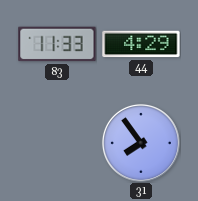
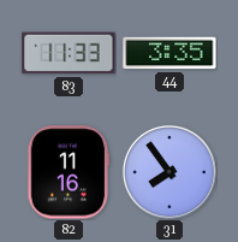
44: 4:29 -> 3:35
82: none -> 11:16
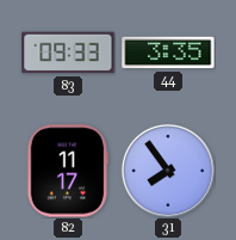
83: 11:33 -> 09:33
82: 11:16 -> 11:17
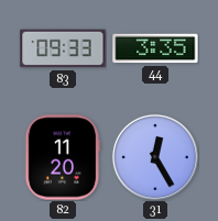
82: 11:17 -> 11:20
31: 7:54 -> 12:25
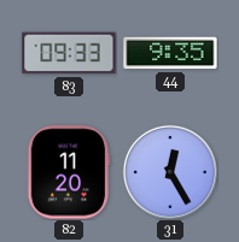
44: 3:35 -> 9:35
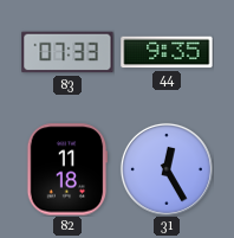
83: 09:33 -> 07:33
82: 11:20 -> 11:18
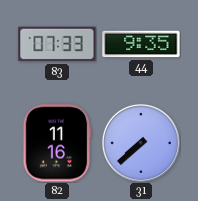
82: 11:18 -> 11:16
31: 12:25 -> 7:38
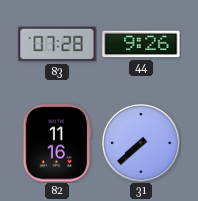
83: 07:33 -> 07:28
44: 9:35 -> 9:26
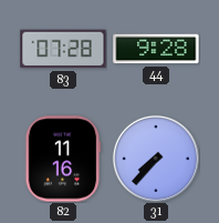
44: 9:26 -> 9:28
31: 7:38 -> 7:37
